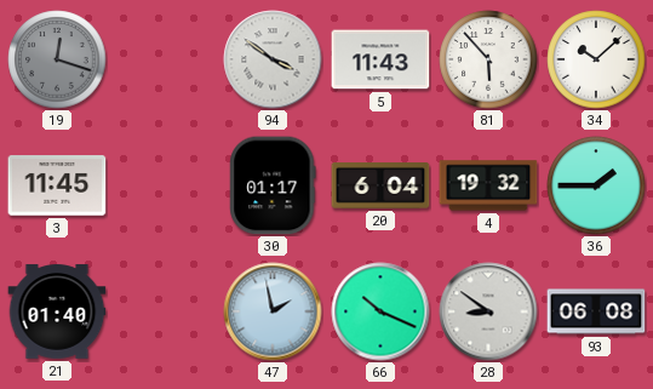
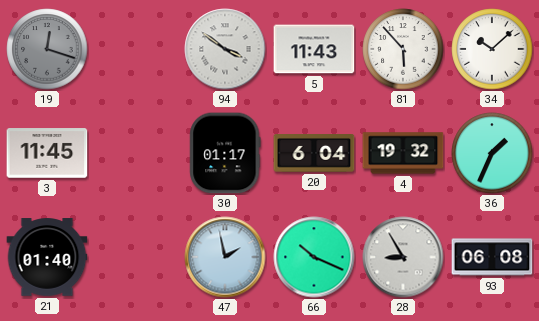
36: 1:45 -> 1:34
28: 8:51 -> 8:55
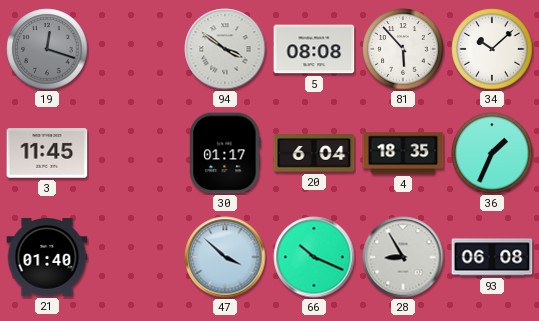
5: 11:43 -> 08:08
4: 19:32 -> 18:35
47: 1:58 -> 3:52
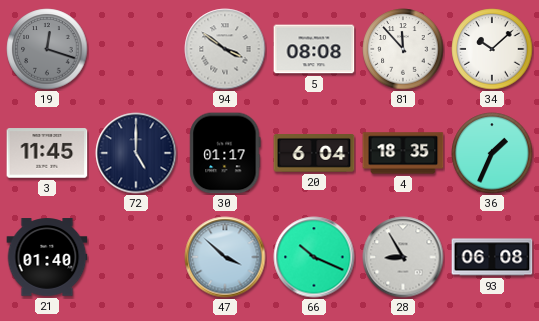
81: 5:53 -> 11:53
72: none -> 5:00
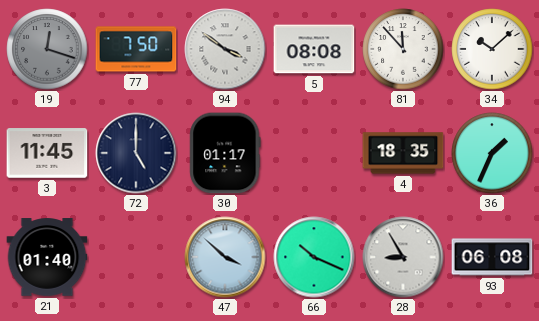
77: none -> 7:50
20: 6:04 -> none
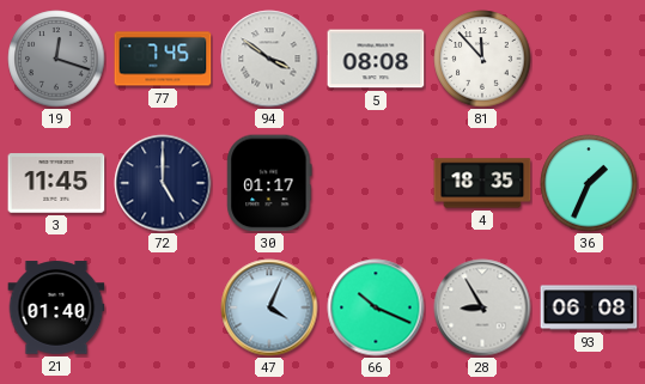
77: 7:50 -> 7:45
34: 10:08 -> none
47: 3:52 -> 4:04
